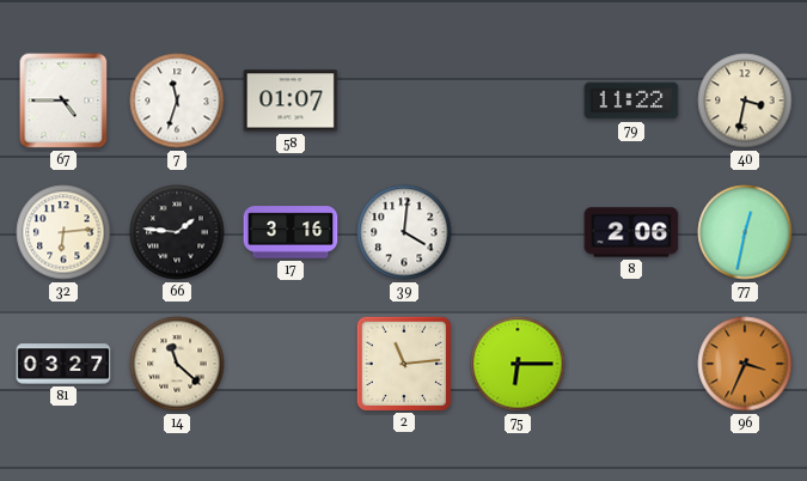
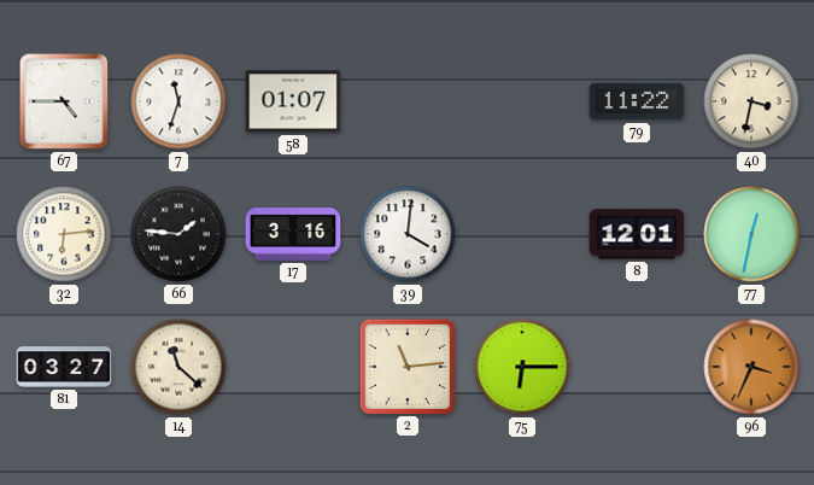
8: 2:06 -> 12:01
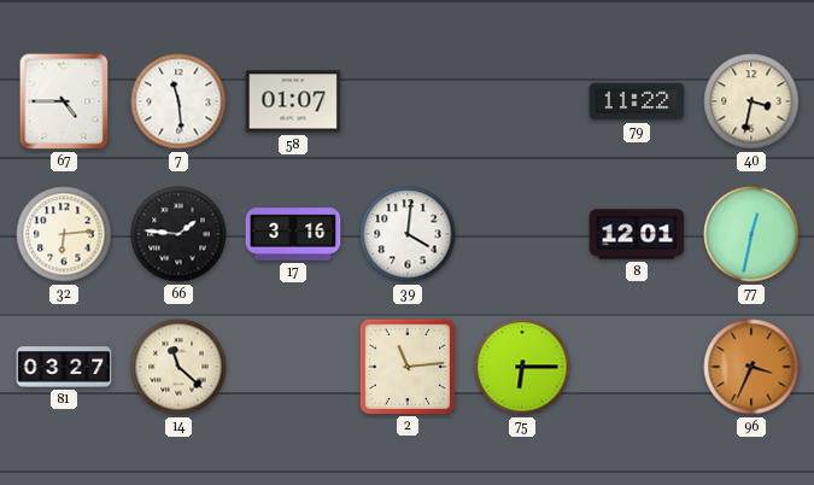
7: 11:33 -> 11:29
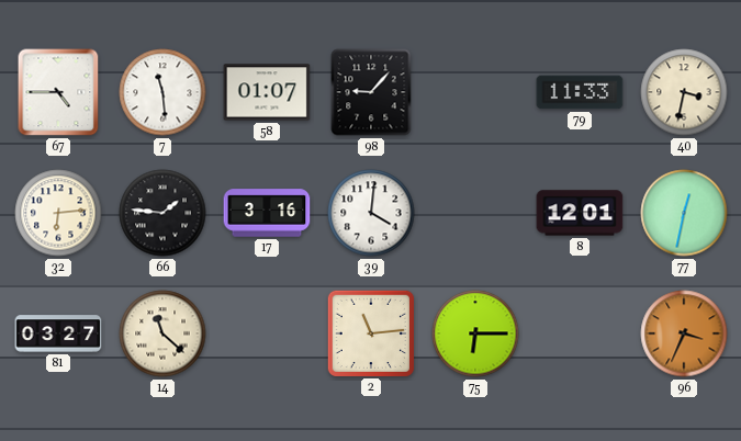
98: none -> 9:07
79: 11:22 -> 11:33
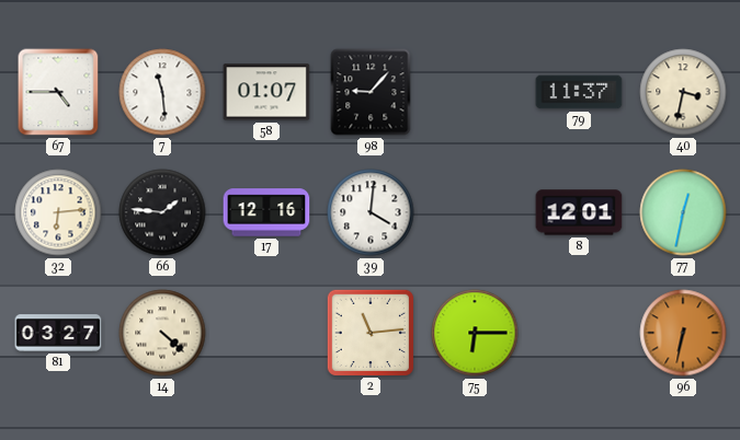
79: 11:33 -> 11:37
17: 3:16 -> 12:16
14: 11:22 -> 4:22
96: 3:34 -> 6:32
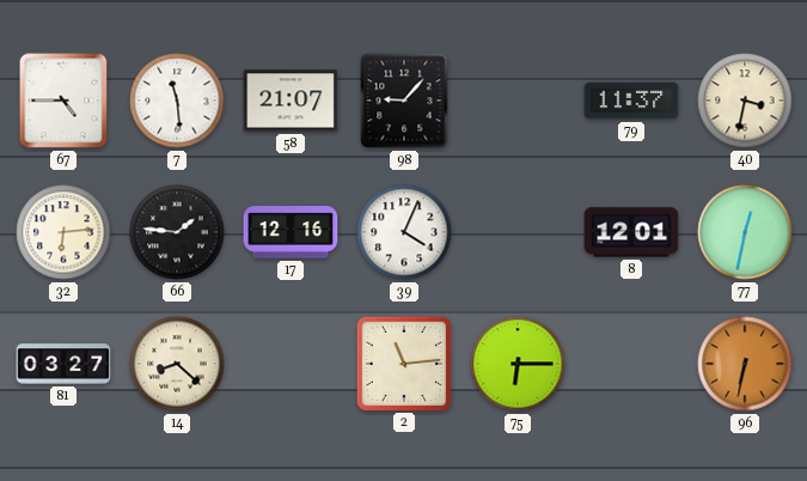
58: 01:07 -> 21:07
39: 4:01 -> 4:04
14: 4:22 -> 8:22
